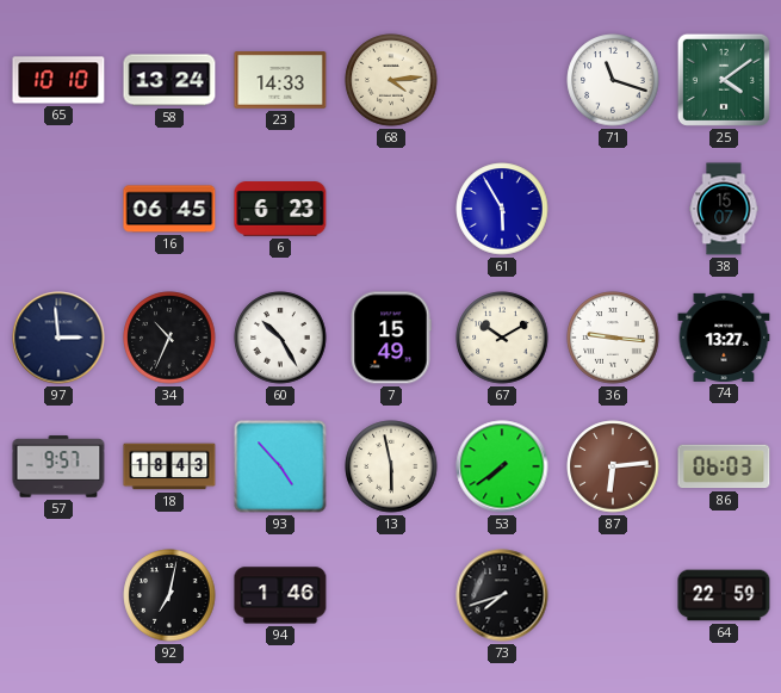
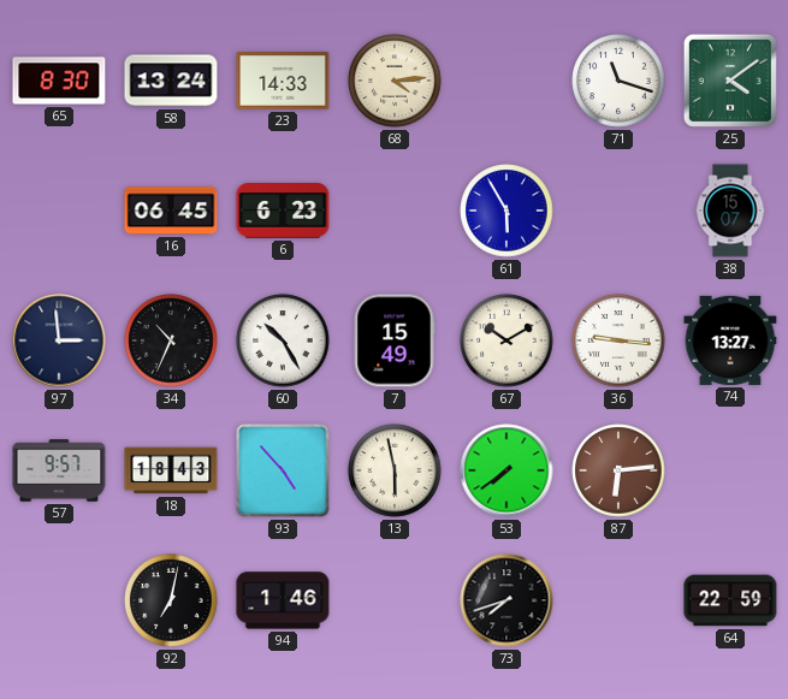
65: 10:10 -> 8:30
86: 06:03 -> none
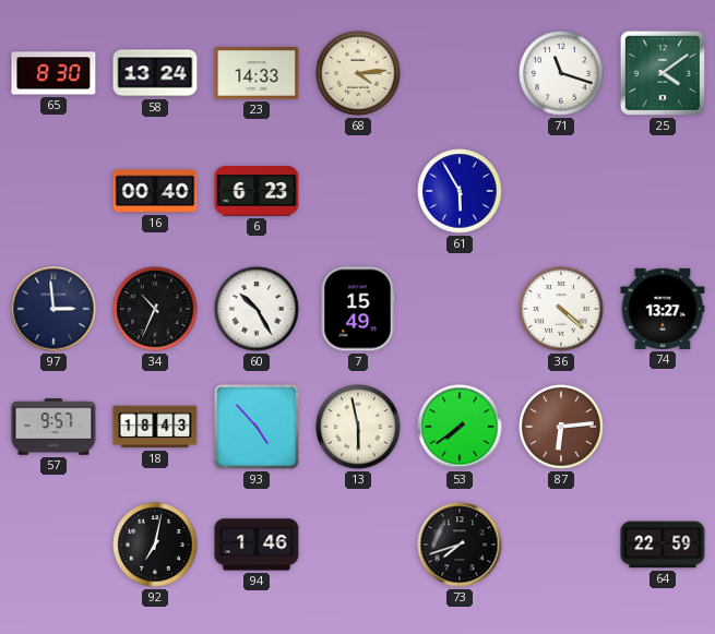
16: 06:45 -> 00:40
38: 15:07 -> none
67: 10:10 -> none
36: 9:16 -> 4:22
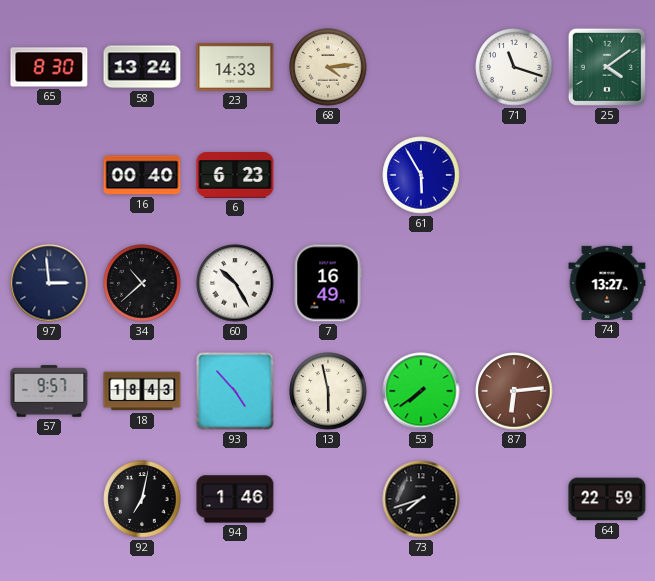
34: 10:34 -> 10:38
7: 15:49 -> 16:49
36: 4:22 -> none
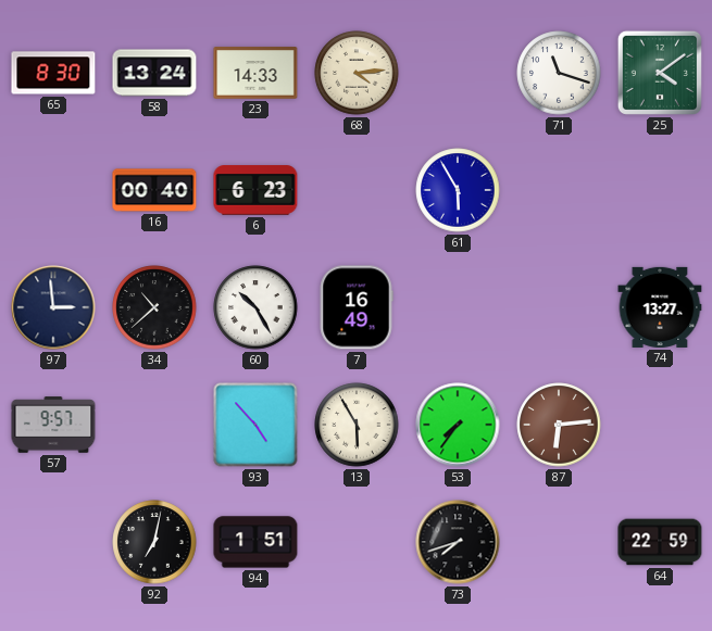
18: 18:43 -> none
13: 5:58 -> 5:55
53: 7:39 -> 7:36
94: 1:46 -> 1:51
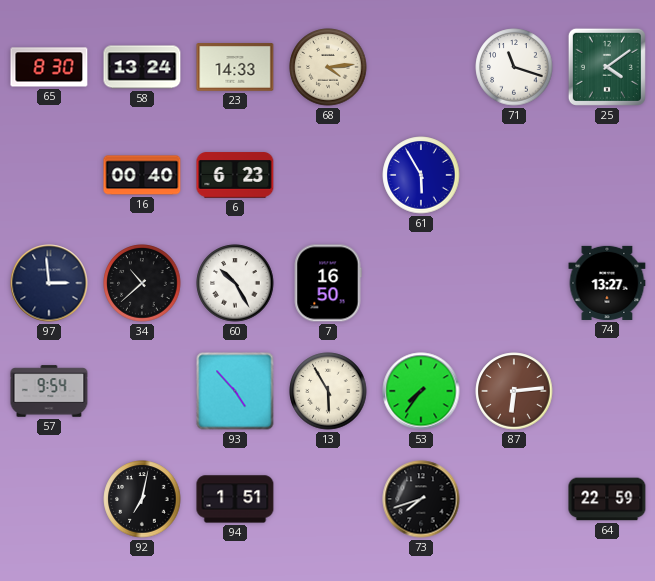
7: 16:49 -> 16:50
57: 9:57 -> 9:54
